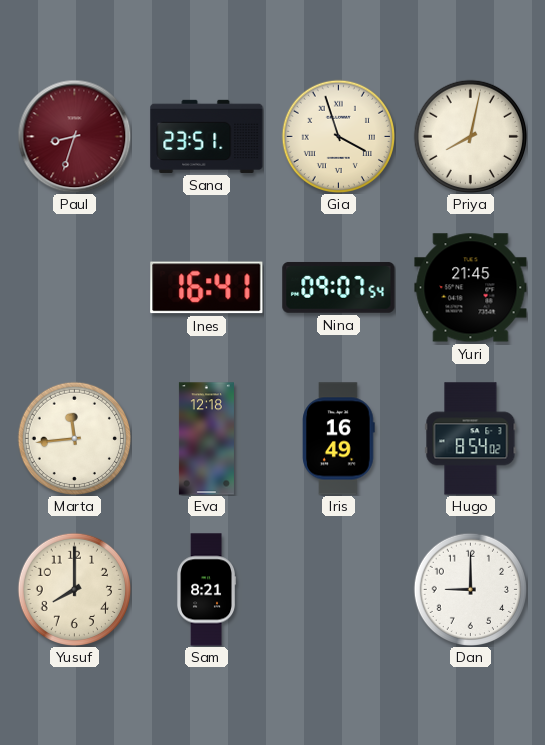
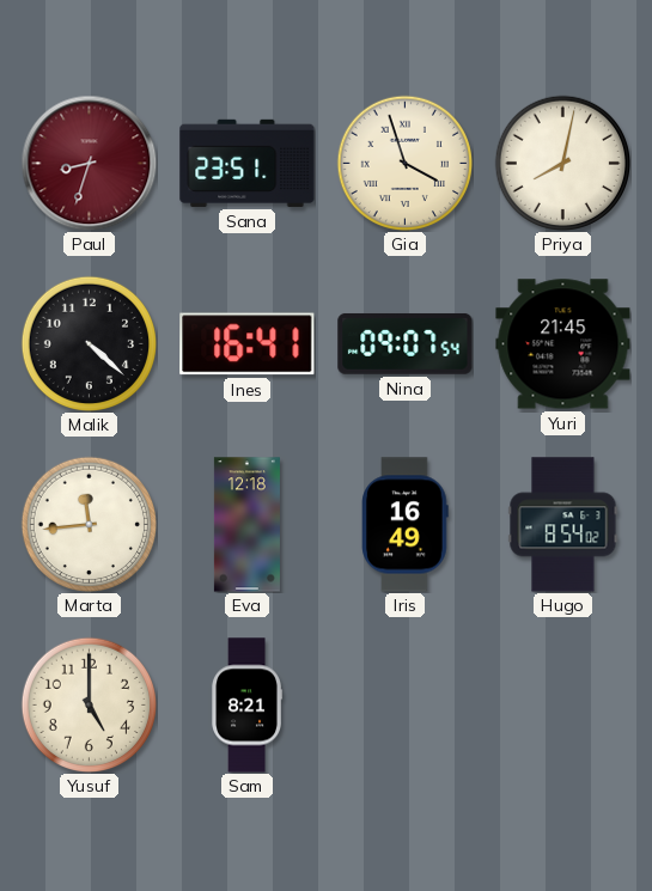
Malik: none -> 4:22
Yusuf: 8:00 -> 5:00
Dan: 9:00 -> none
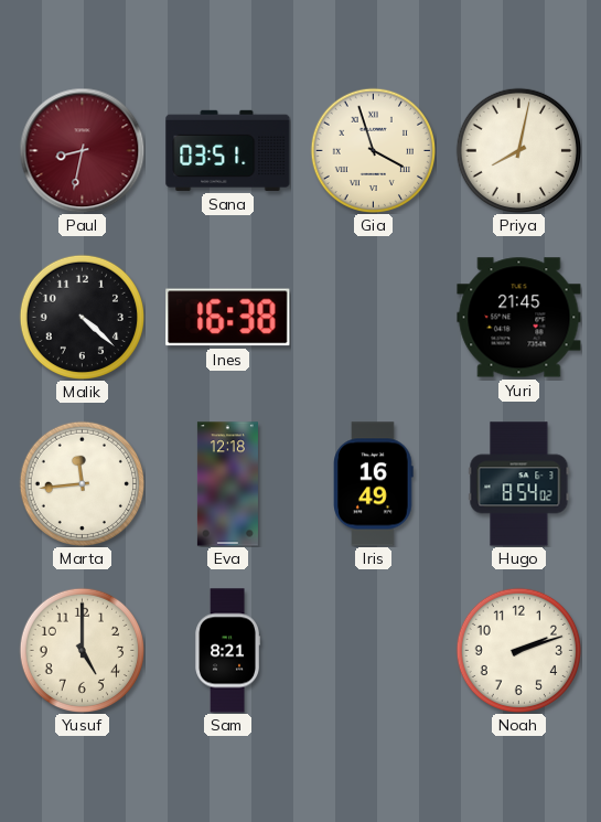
Paul: 8:33 -> 8:32
Sana: 23:51 -> 03:51
Ines: 16:41 -> 16:38
Nina: 09:07 -> none
Noah: none -> 2:12
